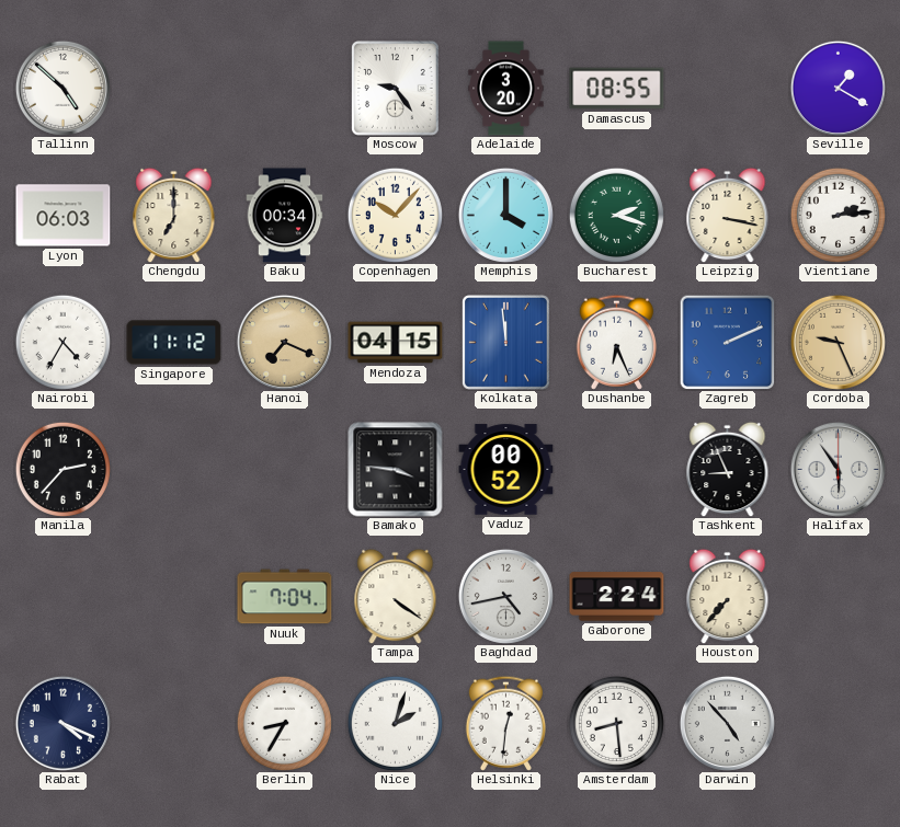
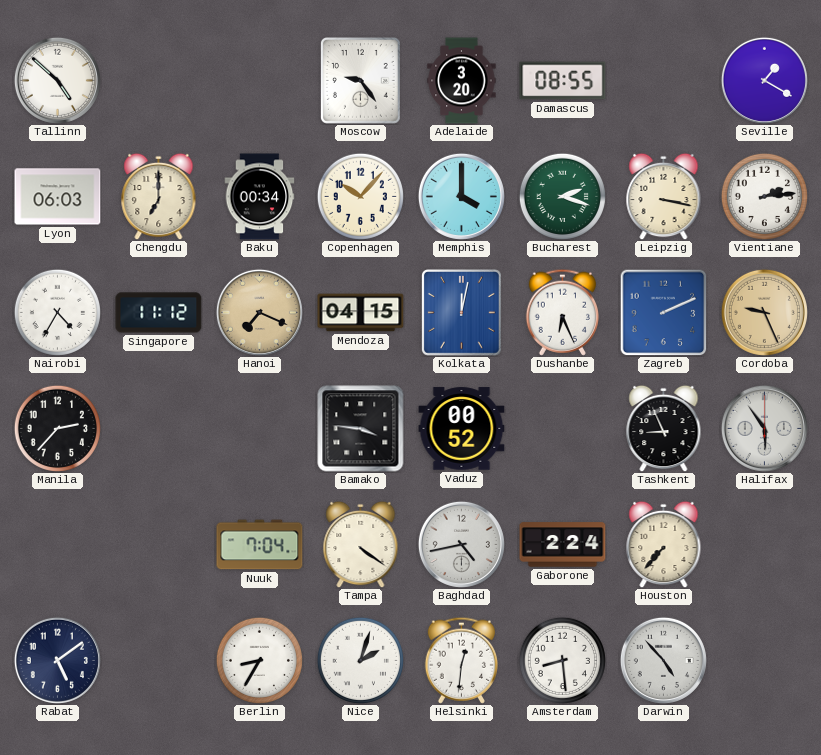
Kolkata: 11:59 -> 12:02
Rabat: 4:19 -> 5:09
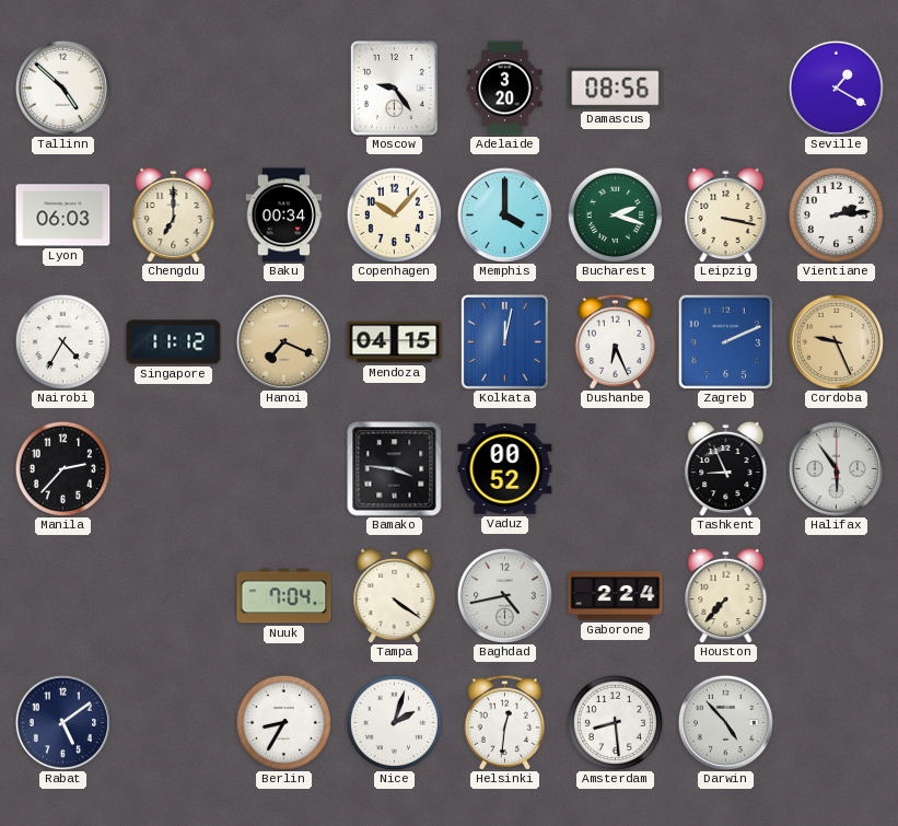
Damascus: 08:55 -> 08:56
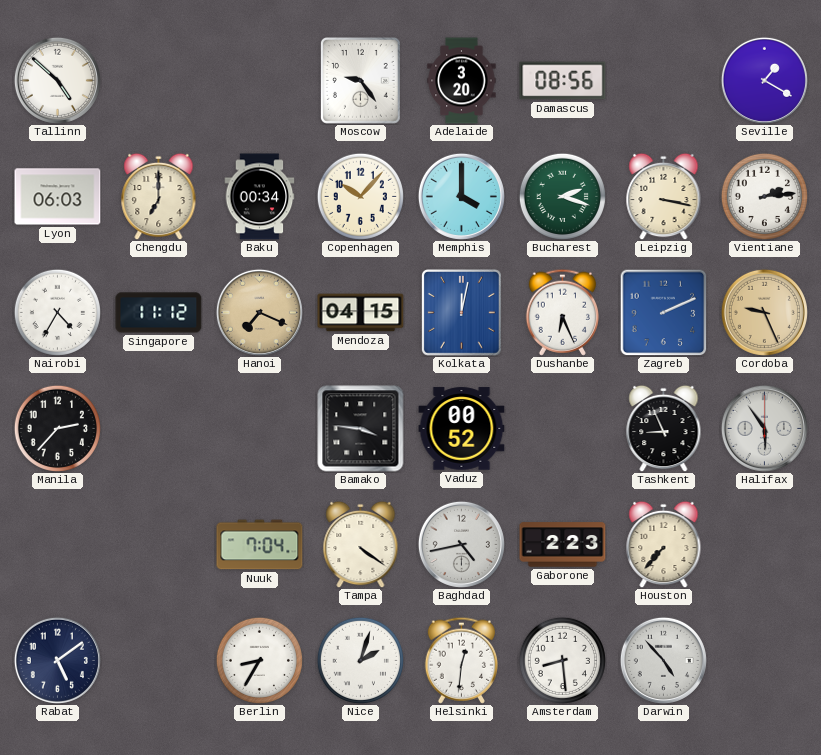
Gaborone: 2:24 -> 2:23
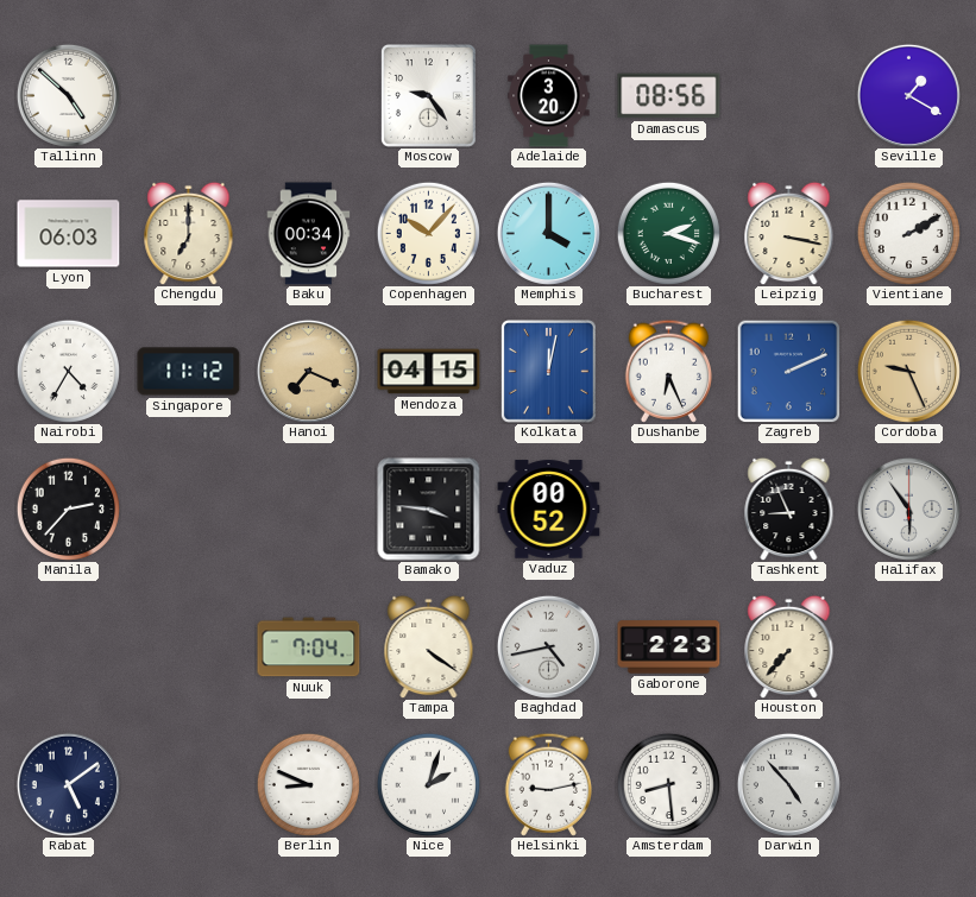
Vientiane: 2:14 -> 2:10
Berlin: 8:35 -> 8:49
Helsinki: 12:31 -> 9:13
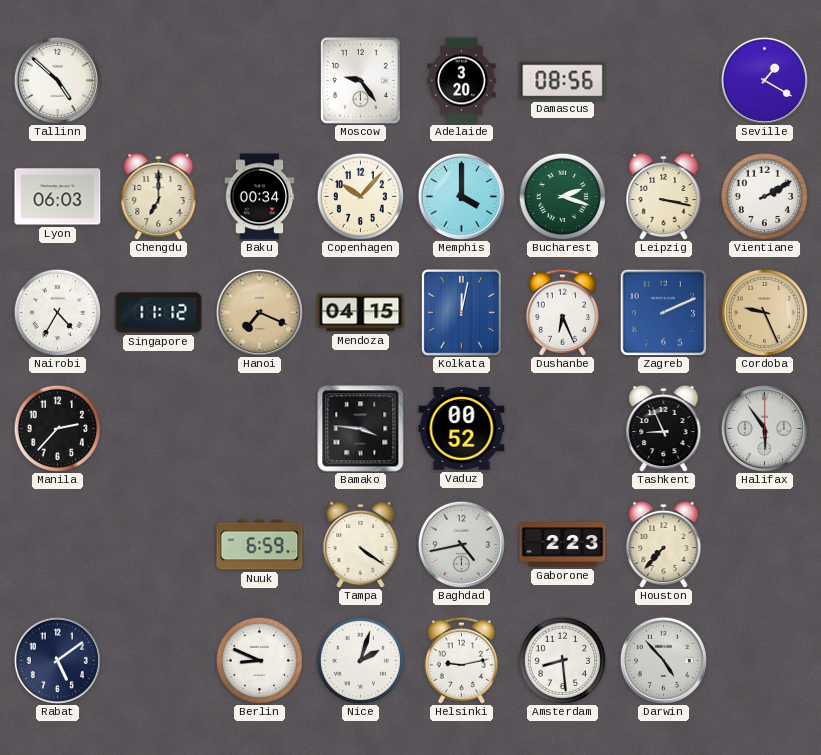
Nuuk: 7:04 -> 6:59
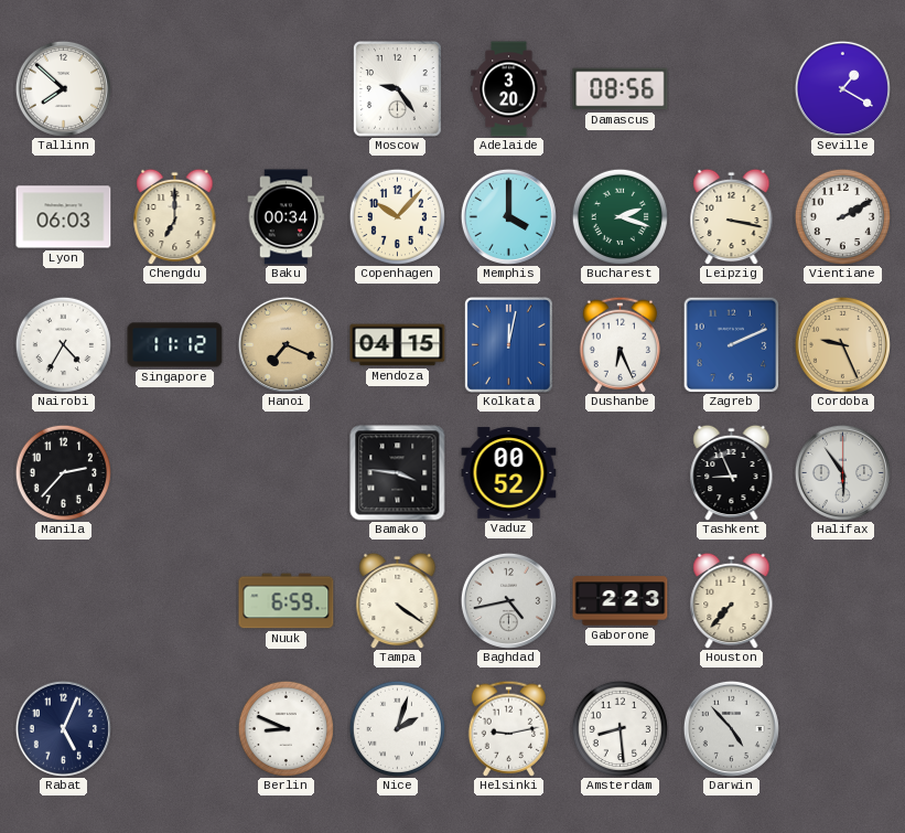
Tallinn: 4:52 -> 7:52
Rabat: 5:09 -> 5:04
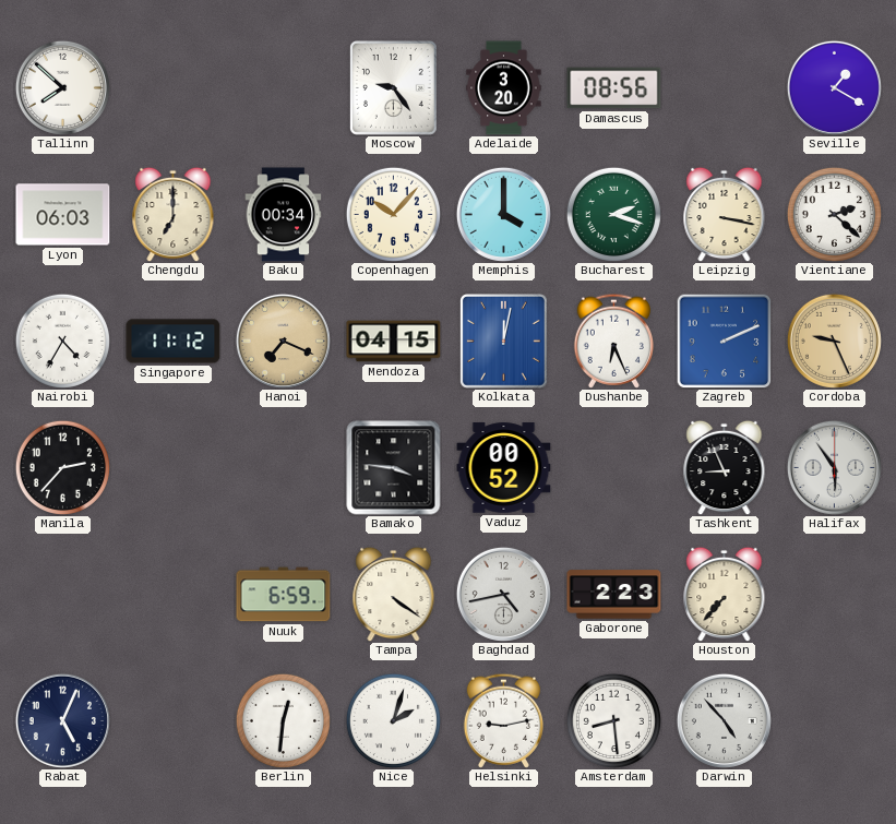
Vientiane: 2:10 -> 2:22
Berlin: 8:49 -> 12:31
